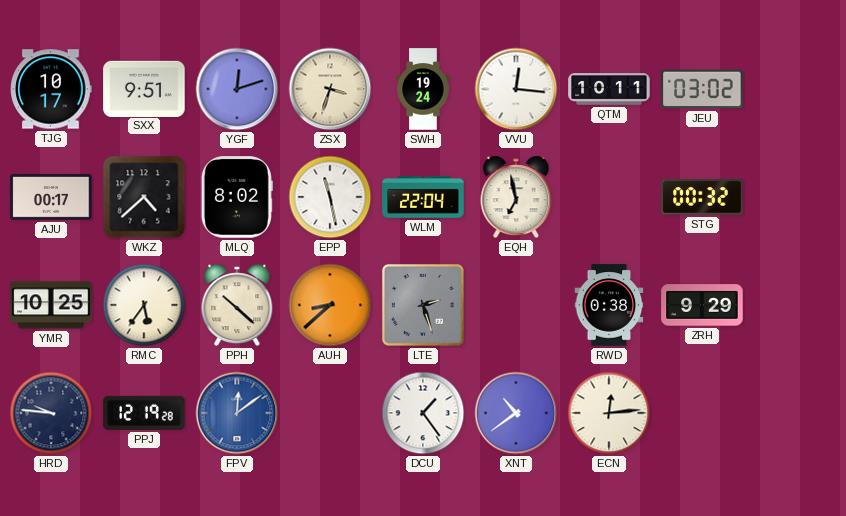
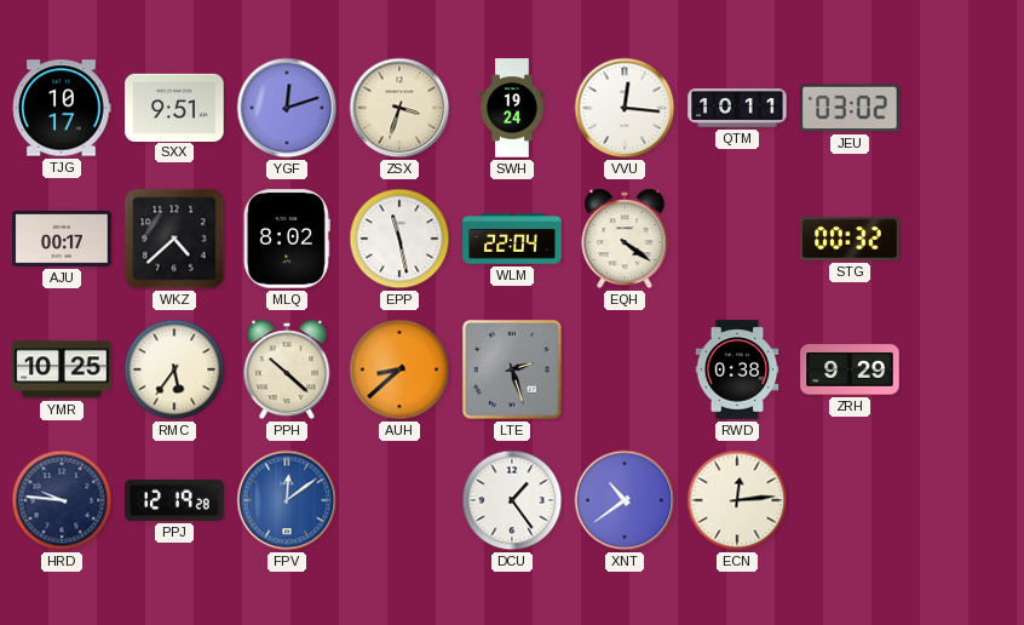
EQH: 6:58 -> 4:21
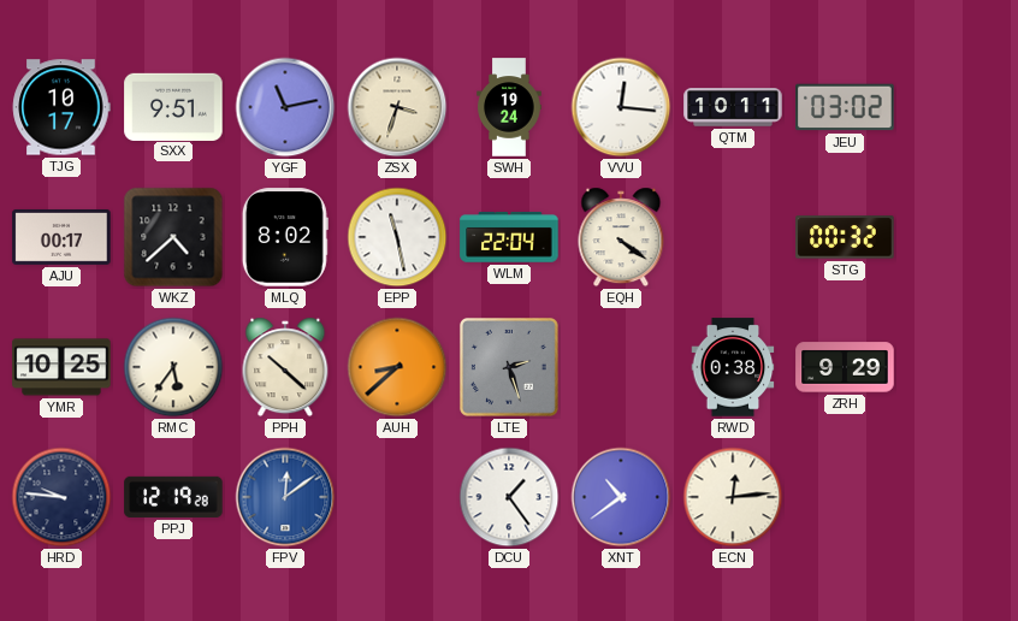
YGF: 12:12 -> 11:13
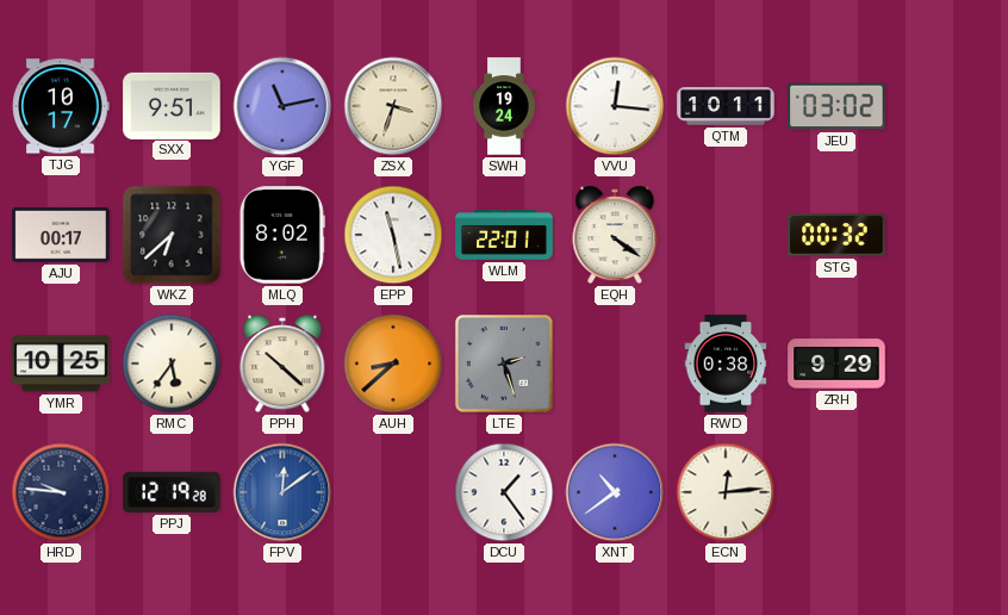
WKZ: 4:38 -> 6:38
WLM: 22:04 -> 22:01
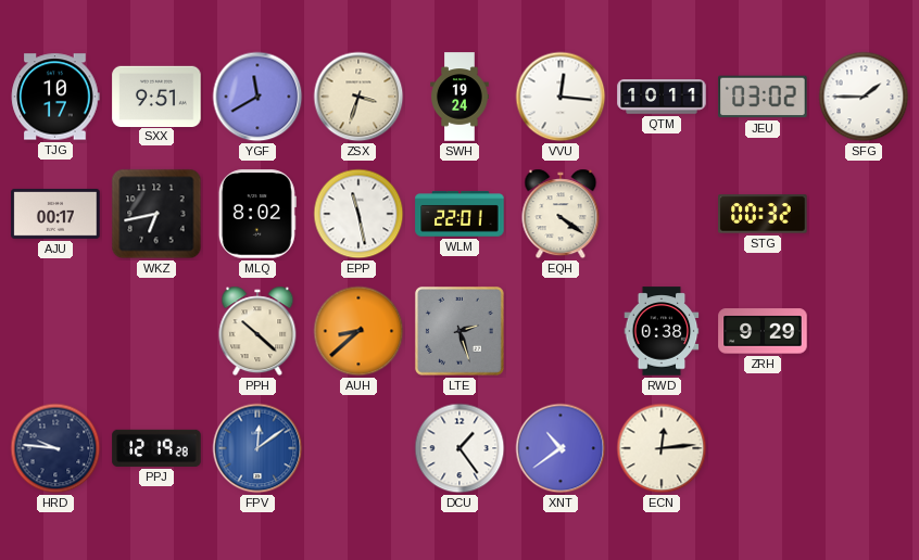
YGF: 11:13 -> 11:40
SFG: none -> 1:45
WKZ: 6:38 -> 6:43
YMR: 10:25 -> none
RMC: 5:36 -> none
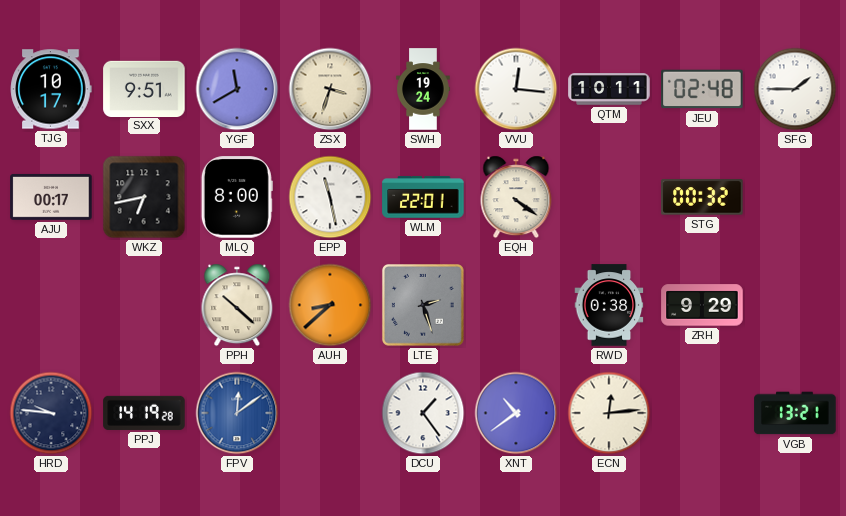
JEU: 03:02 -> 02:48
MLQ: 8:02 -> 8:00
PPJ: 12:19 -> 14:19
VGB: none -> 13:21
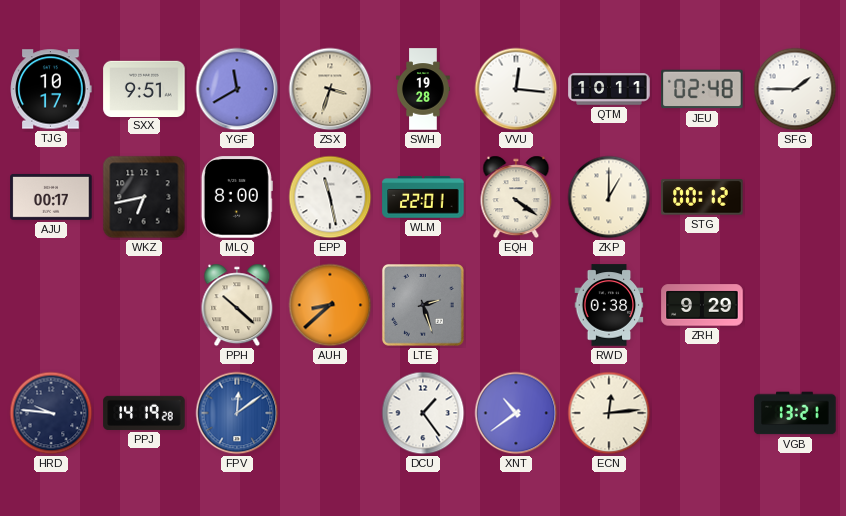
SWH: 19:24 -> 19:28
ZKP: none -> 1:00
STG: 00:32 -> 00:12
